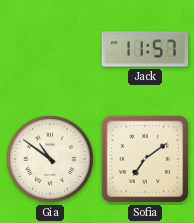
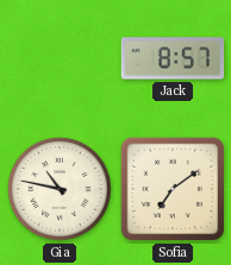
Jack: 11:57 -> 8:57
Gia: 10:51 -> 10:47
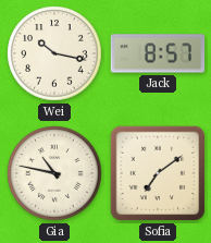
Wei: none -> 10:17
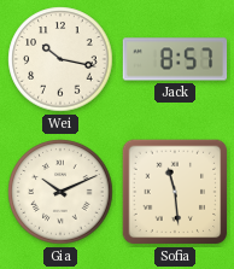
Gia: 10:47 -> 10:11
Sofia: 7:09 -> 11:29
